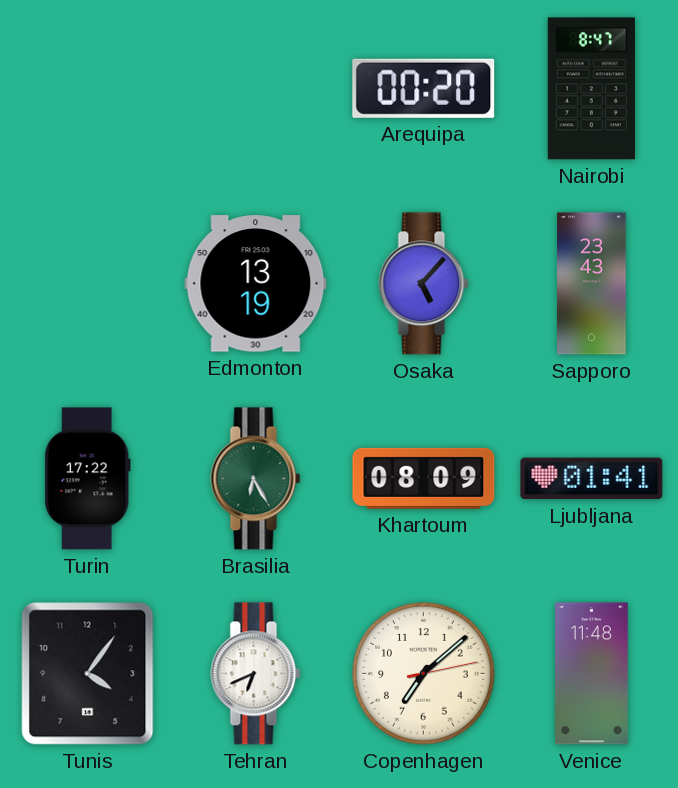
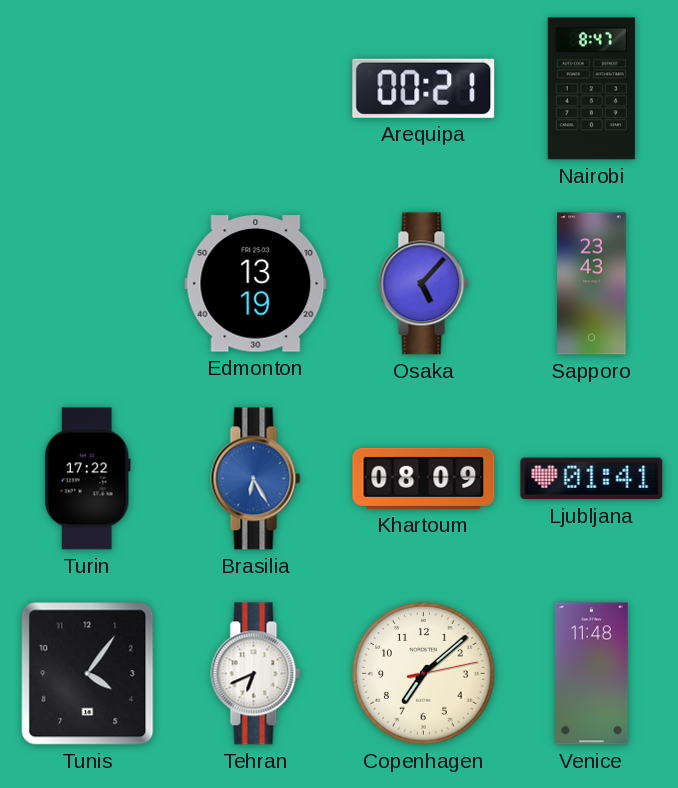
Arequipa: 00:20 -> 00:21
Brasilia dial: green -> blue
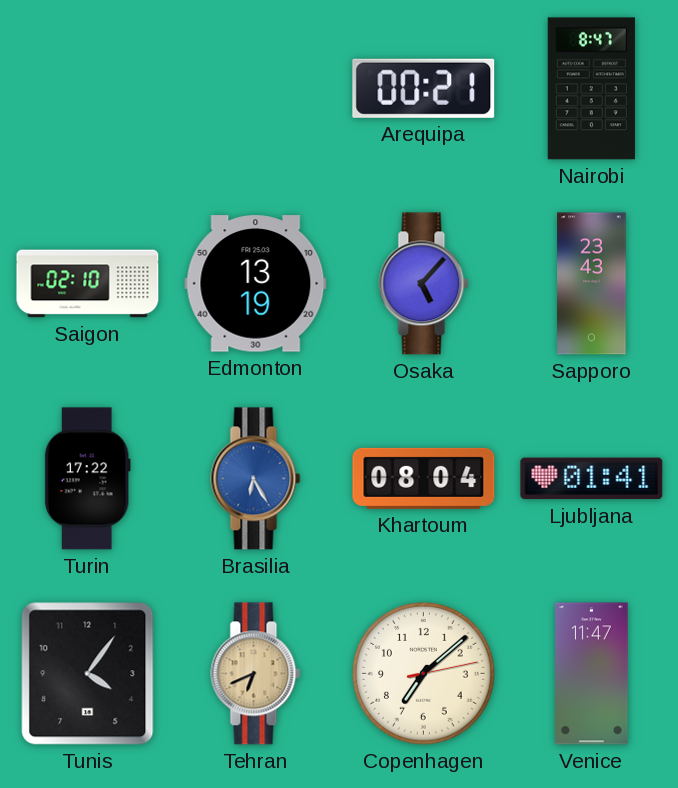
Saigon: none -> 02:10
Khartoum: 08:09 -> 08:04
Tehran dial: white -> champagne
Venice: 11:48 -> 11:47
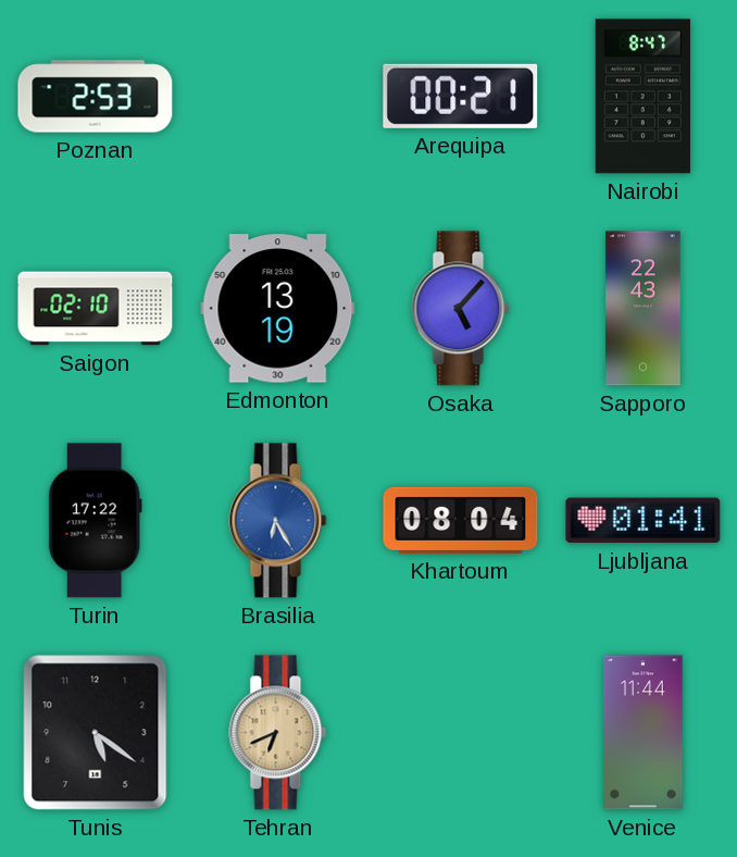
Poznan: none -> 2:53
Sapporo: 23:43 -> 22:43
Tunis: 4:06 -> 5:21
Copenhagen: 7:08 -> none
Venice: 11:47 -> 11:44
